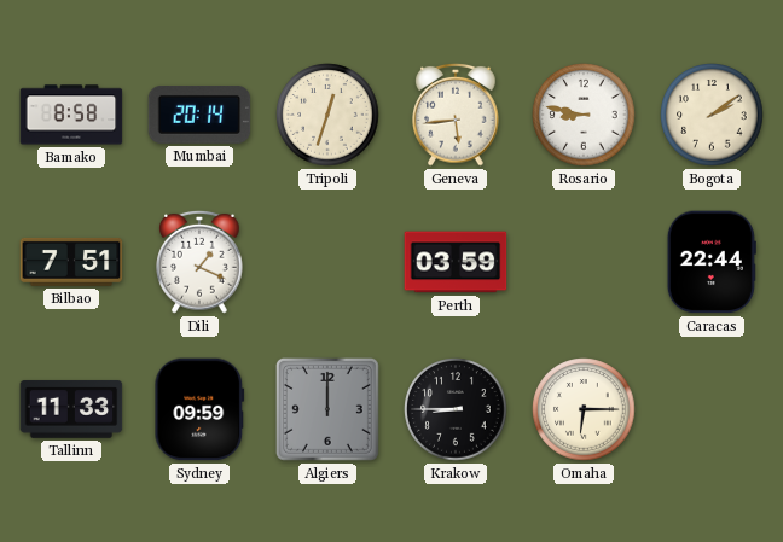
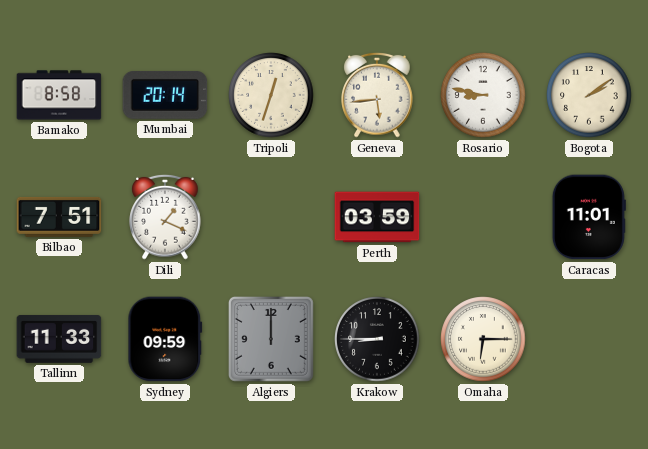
Caracas: 22:44 -> 11:01
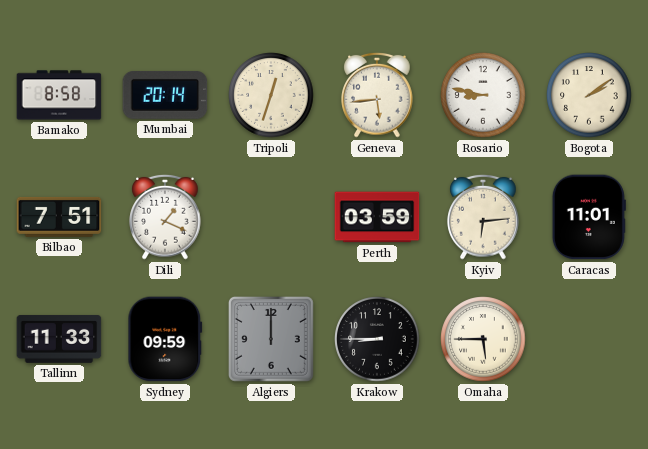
Kyiv: none -> 6:14
Omaha: 6:15 -> 5:45
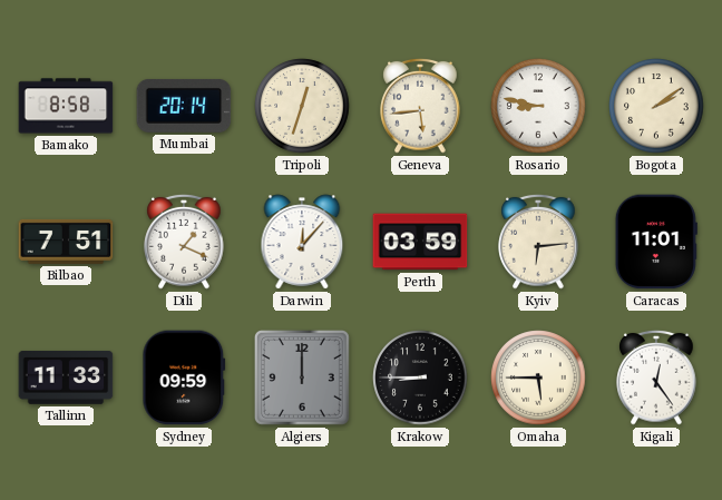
Darwin: none -> 12:07
Kigali: none -> 12:24
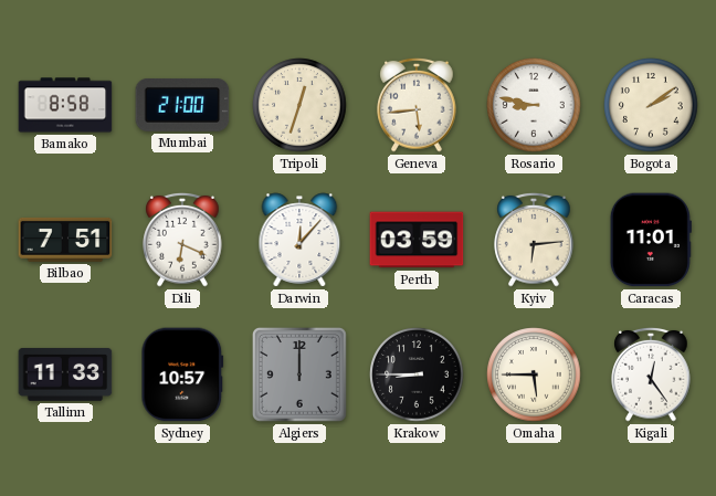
Mumbai: 20:14 -> 21:00
Dili: 1:19 -> 6:19
Sydney: 09:59 -> 10:57
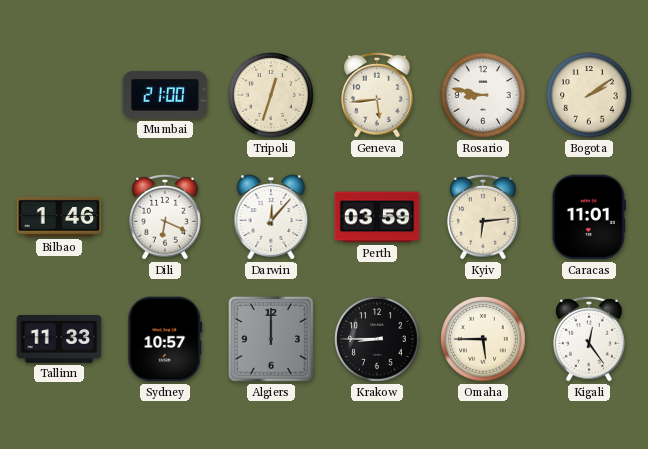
Bamako: 8:58 -> none
Bilbao: 7:51 -> 1:46
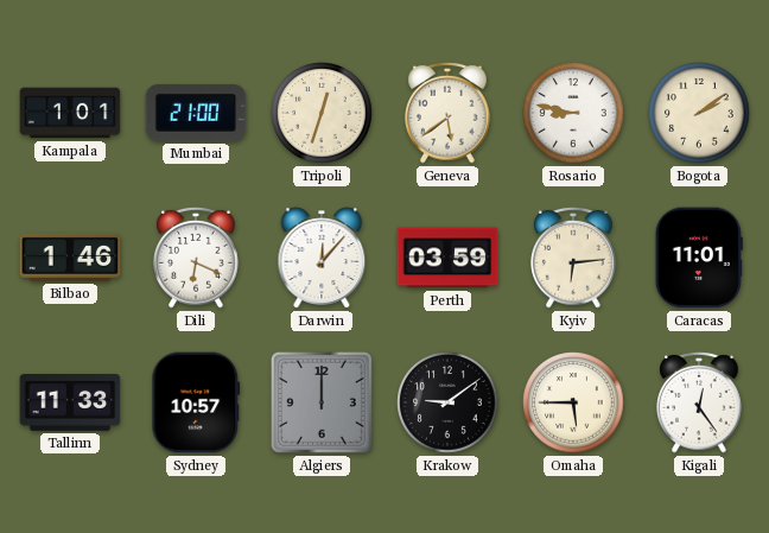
Kampala: none -> 1:01
Geneva: 5:44 -> 5:39
Krakow: 8:45 -> 9:09
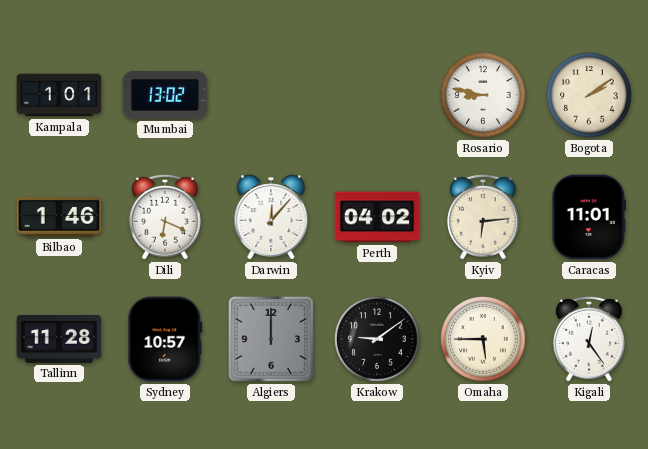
Mumbai: 21:00 -> 13:02
Tripoli: 12:33 -> none
Geneva: 5:39 -> none
Perth: 03:59 -> 04:02
Tallinn: 11:33 -> 11:28
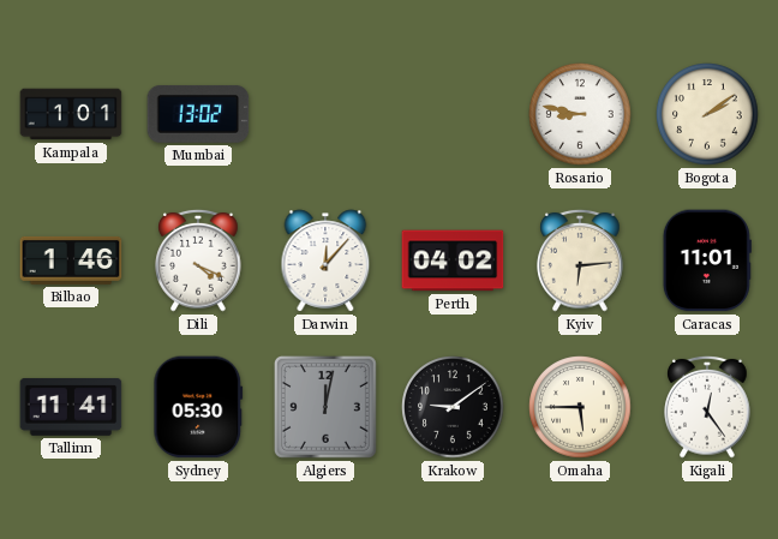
Dili: 6:19 -> 4:19
Tallinn: 11:28 -> 11:41
Sydney: 10:57 -> 05:30
Algiers: 12:00 -> 12:02
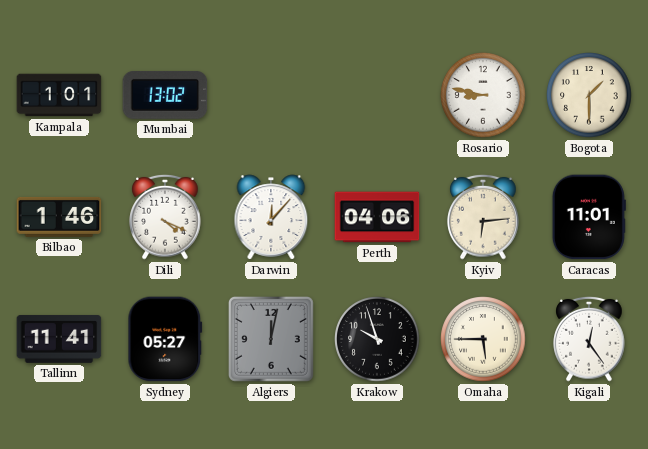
Bogota: 2:09 -> 1:30
Perth: 04:02 -> 04:06
Sydney: 05:30 -> 05:27
Krakow: 9:09 -> 9:57
